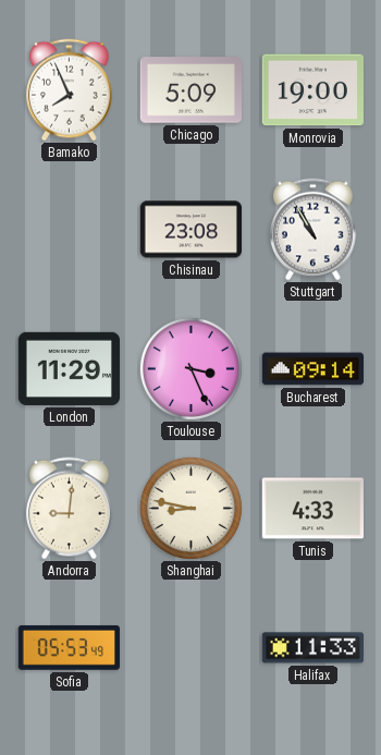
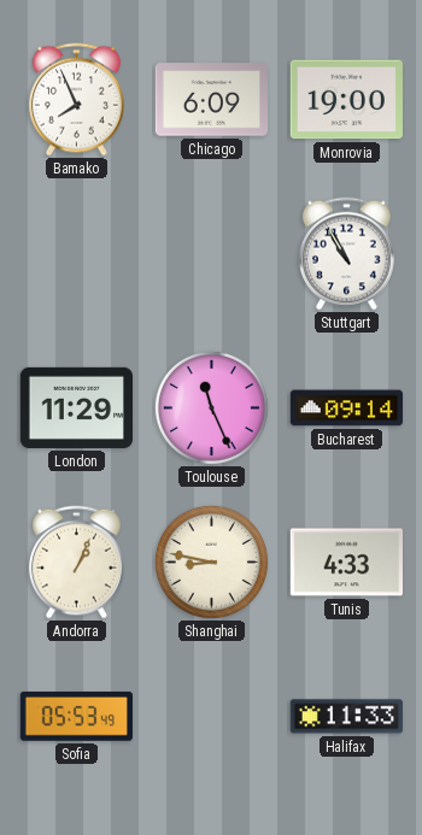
Chicago: 5:09 -> 6:09
Chisinau: 23:08 -> none
Toulouse: 3:26 -> 11:26
Andorra: 9:01 -> 1:04
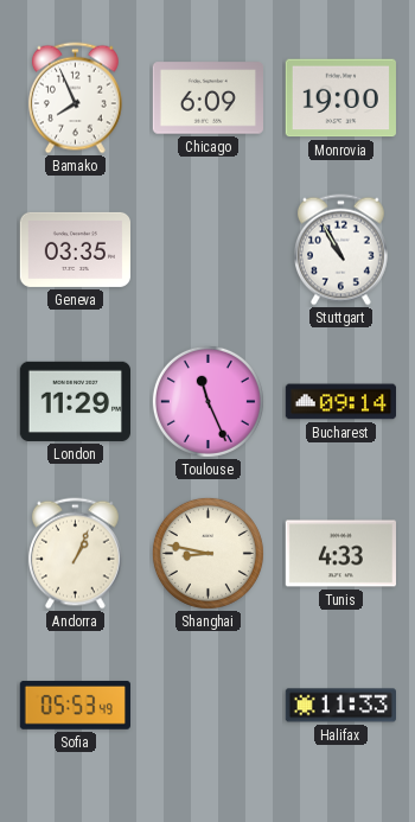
Geneva: none -> 03:35
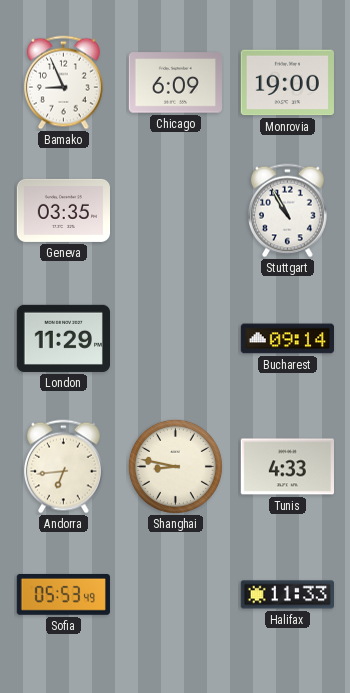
Bamako: 7:56 -> 8:56
Toulouse: 11:26 -> none
Andorra: 1:04 -> 6:44
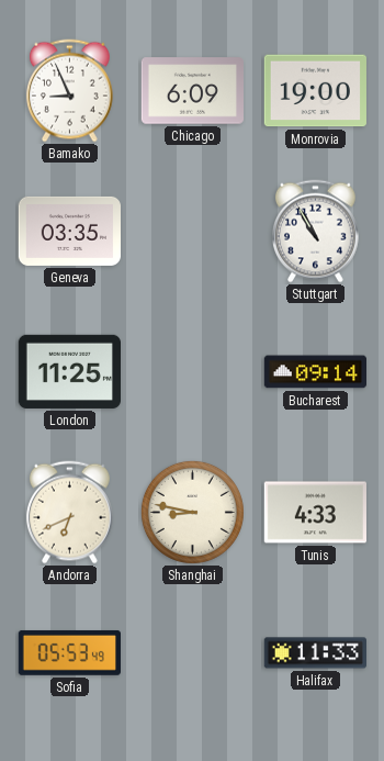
London: 11:29 -> 11:25
Andorra: 6:44 -> 6:41
